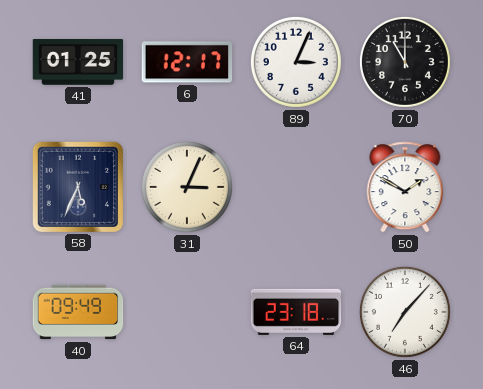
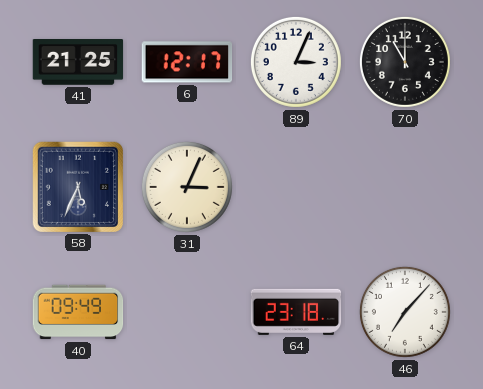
41: 01:25 -> 21:25
50: 1:50 -> none
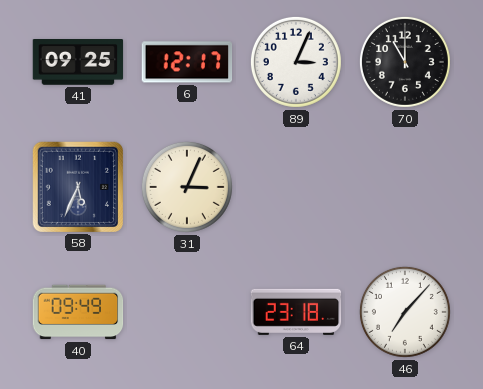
41: 21:25 -> 09:25
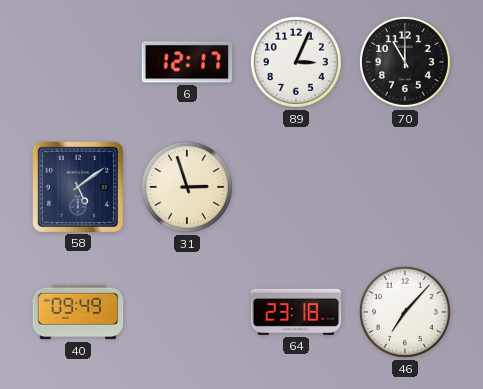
41: 09:25 -> none
58: 5:34 -> 5:09
31: 3:04 -> 2:57
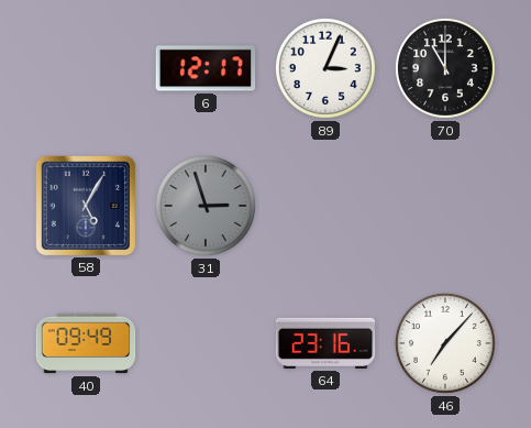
58: 5:09 -> 5:05
31 dial: cream -> grey
64: 23:18 -> 23:16
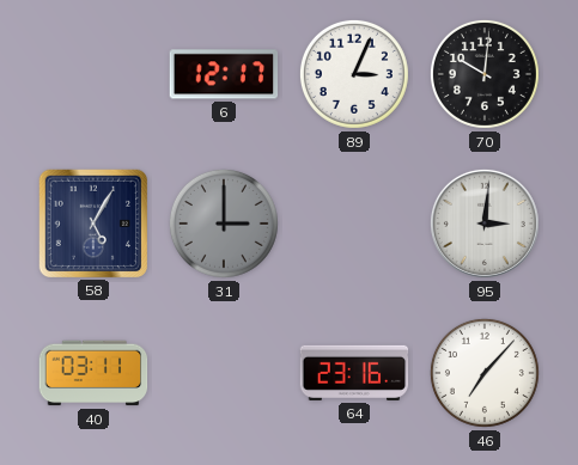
70: 11:00 -> 10:01
31: 2:57 -> 3:00
95: none -> 3:01
40: 09:49 -> 03:11
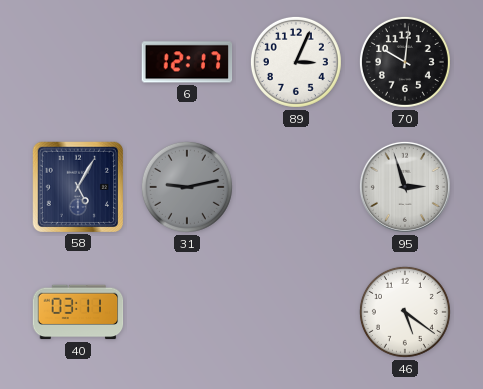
31: 3:00 -> 9:13
95: 3:01 -> 2:57
64: 23:16 -> none
46: 7:07 -> 5:21
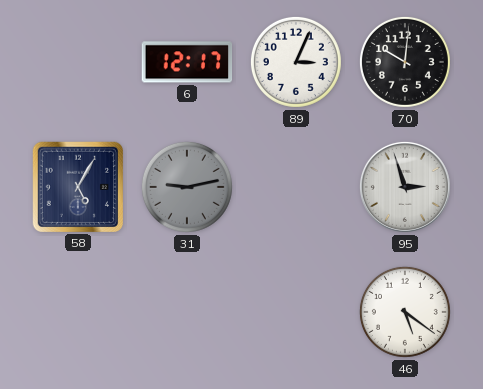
40: 03:11 -> none
